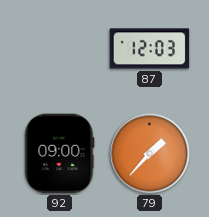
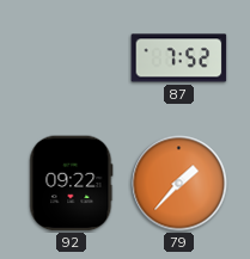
87: 12:03 -> 7:52
92: 09:00 -> 09:22
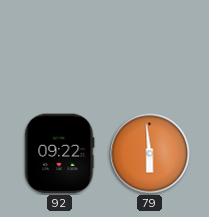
87: 7:52 -> none
79: 1:37 -> 5:59
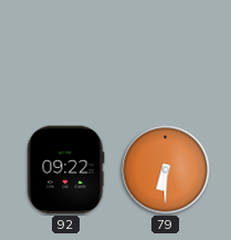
79: 5:59 -> 6:30
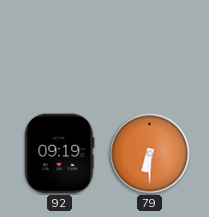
92: 09:22 -> 09:19
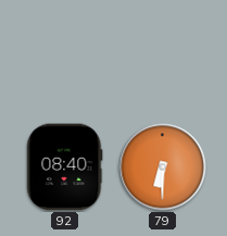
92: 09:19 -> 08:40
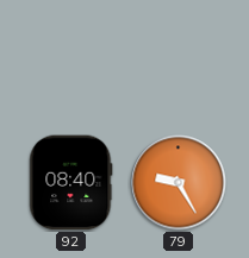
79: 6:30 -> 9:25
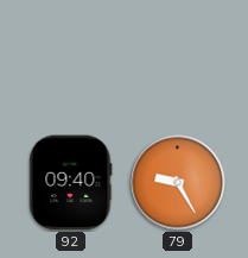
92: 08:40 -> 09:40
